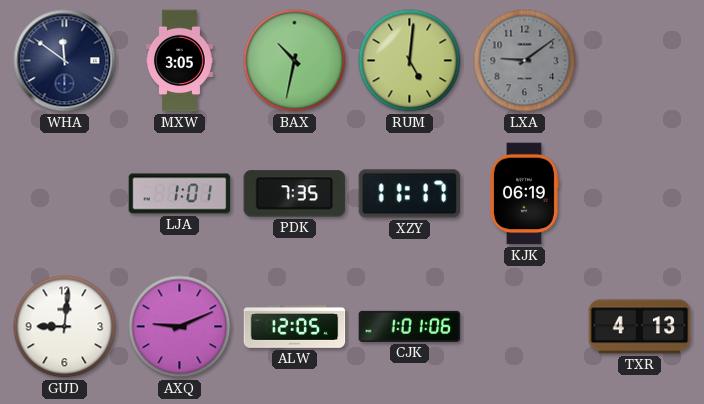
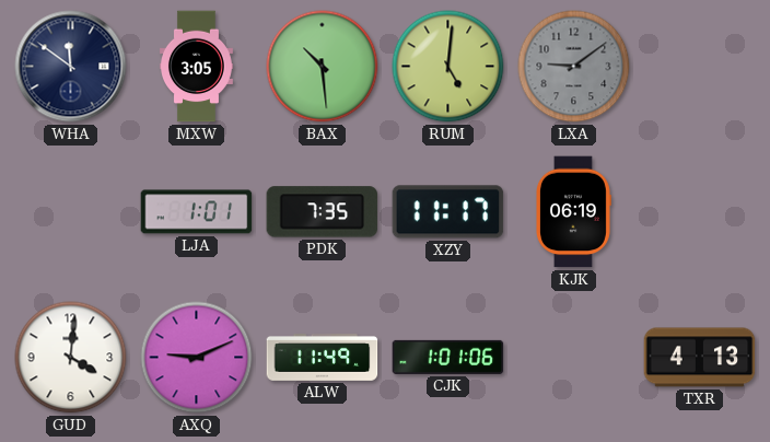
BAX: 10:32 -> 10:29
GUD: 9:01 -> 4:01
ALW: 12:05 -> 11:49
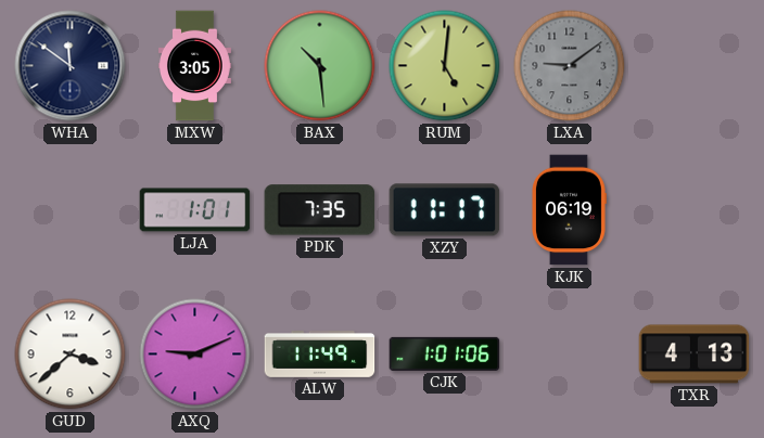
GUD: 4:01 -> 3:38
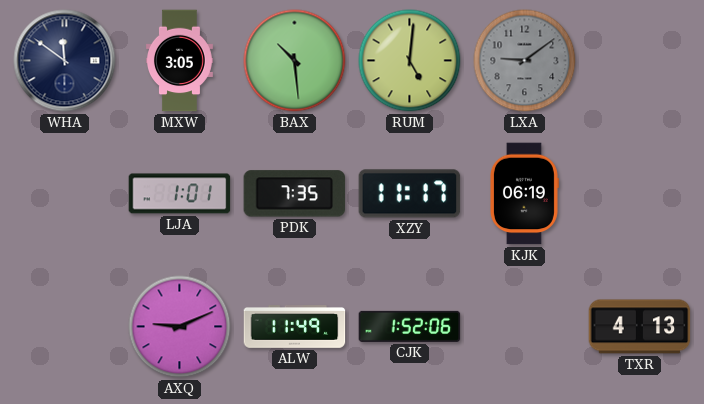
GUD: 3:38 -> none
CJK: 1:01 -> 1:52
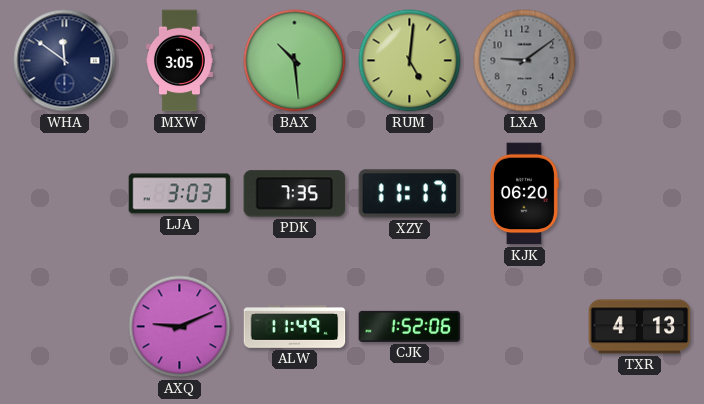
LJA: 1:01 -> 3:03
KJK: 06:19 -> 06:20
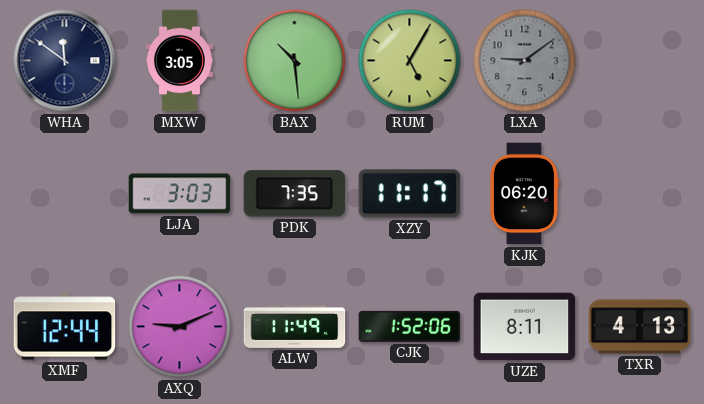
RUM: 5:01 -> 5:05
XMF: none -> 12:44
UZE: none -> 8:11
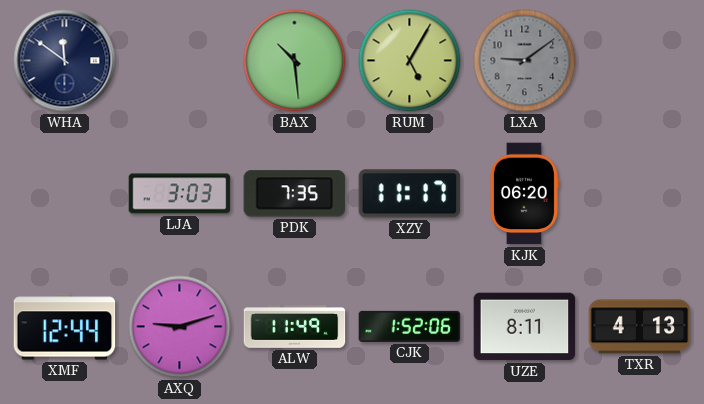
MXW: 3:05 -> none
AXQ: 9:11 -> 9:12
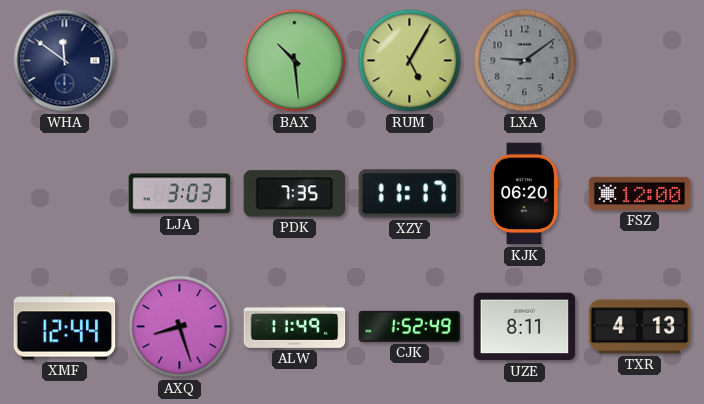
FSZ: none -> 12:00
AXQ: 9:12 -> 8:27
CJK: 1:52:06 -> 1:52:49
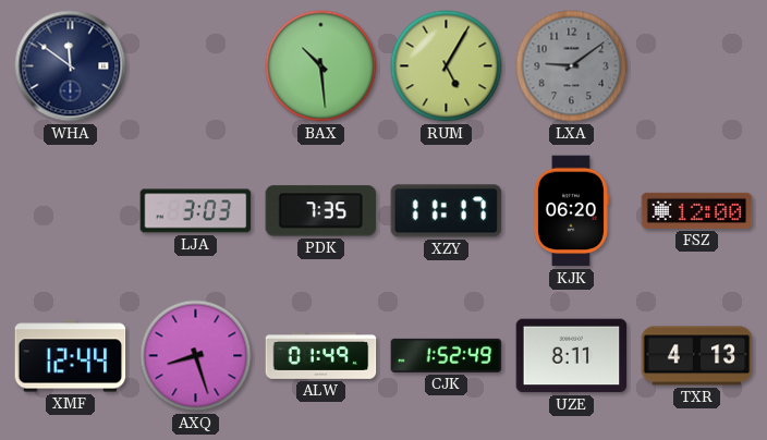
ALW: 11:49 -> 01:49
